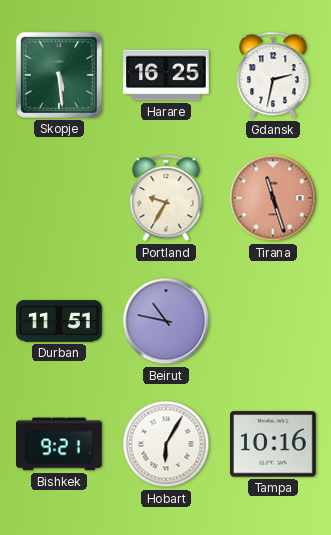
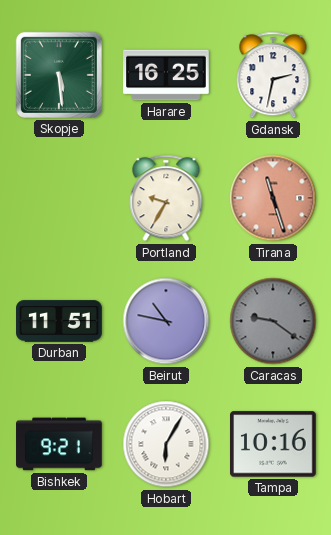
Caracas: none -> 9:21
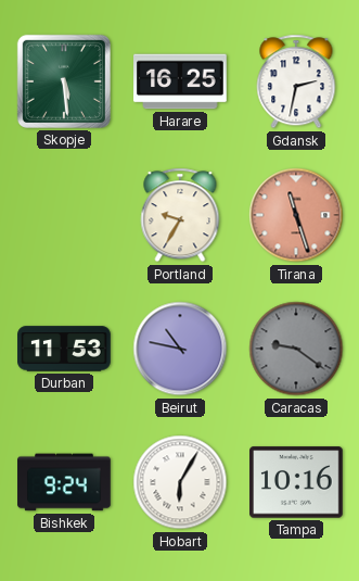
Durban: 11:51 -> 11:53
Bishkek: 9:21 -> 9:24
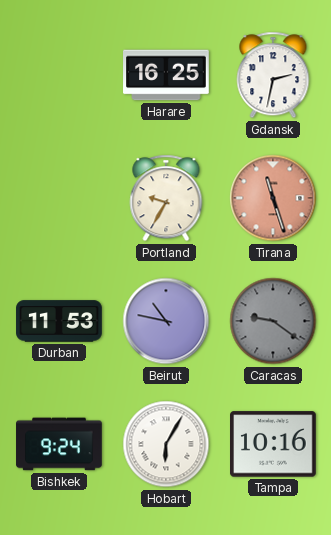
Skopje: 5:29 -> none
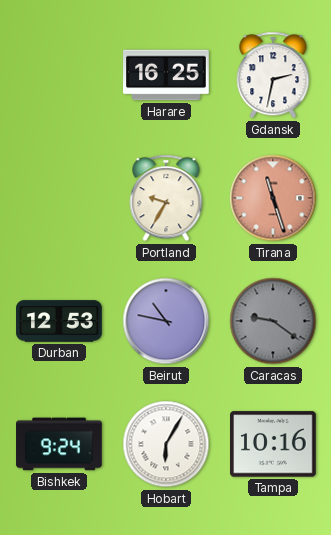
Durban: 11:53 -> 12:53
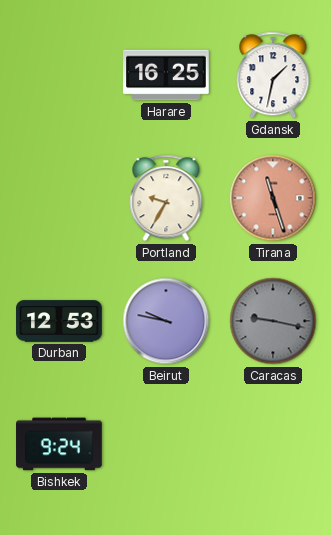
Gdansk: 2:32 -> 1:32
Beirut: 10:47 -> 9:47
Caracas: 9:21 -> 9:17
Hobart: 6:05 -> none
Tampa: 10:16 -> none
